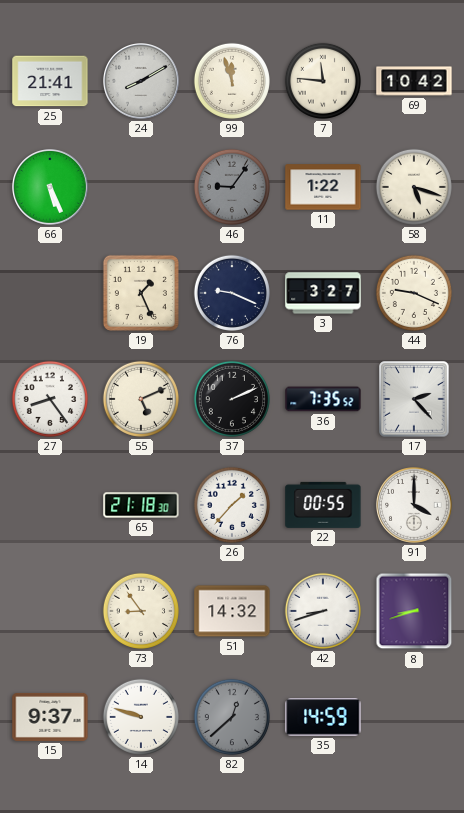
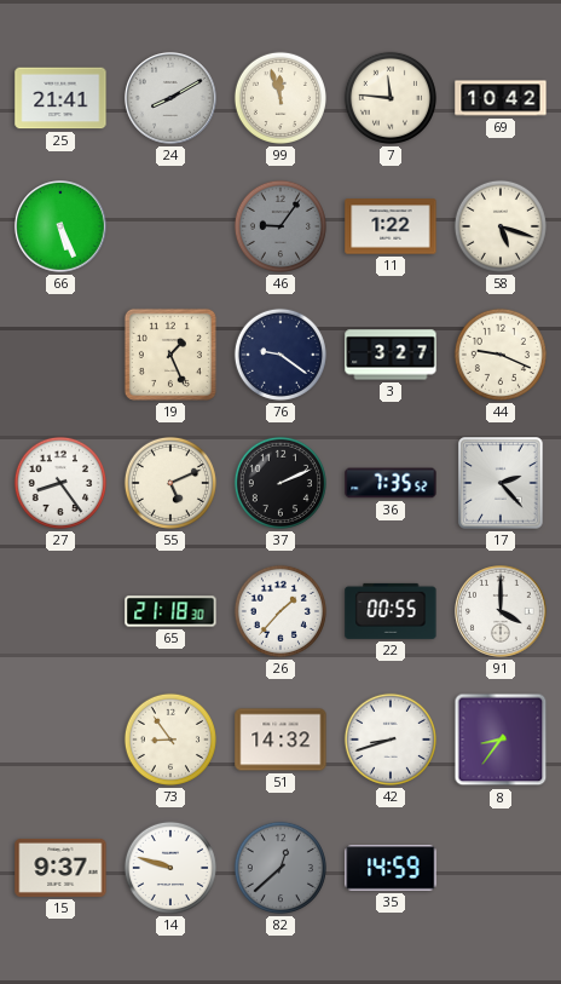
76: 9:19 -> 9:21
8: 8:42 -> 8:36
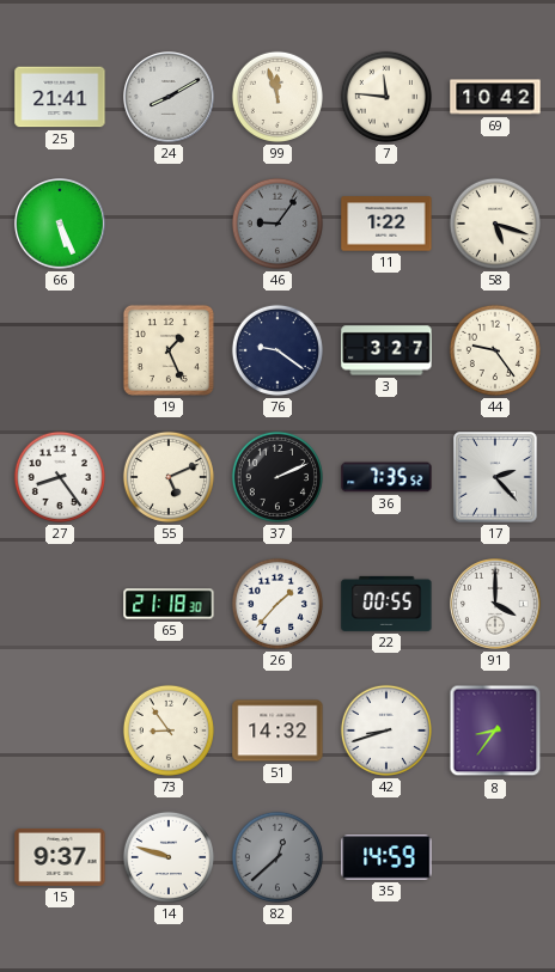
44: 9:19 -> 9:24
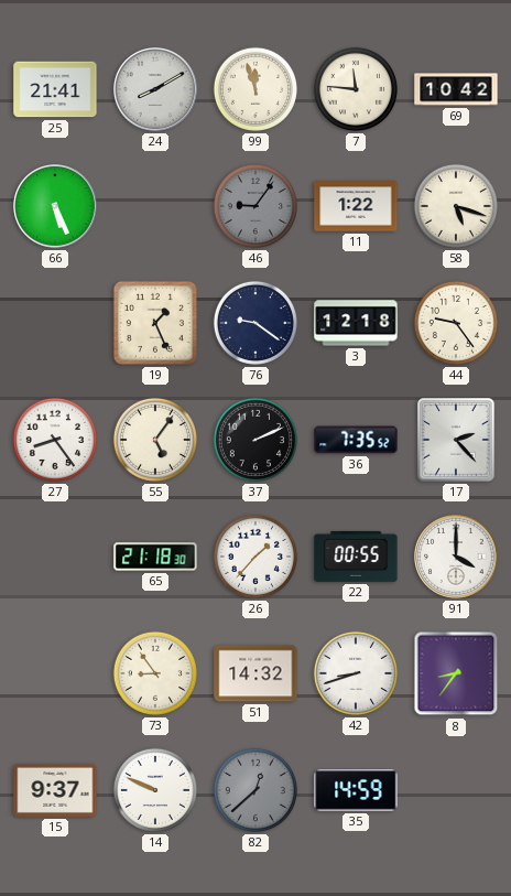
3: 3:27 -> 12:18
55: 5:11 -> 5:06
14: 9:48 -> 9:49
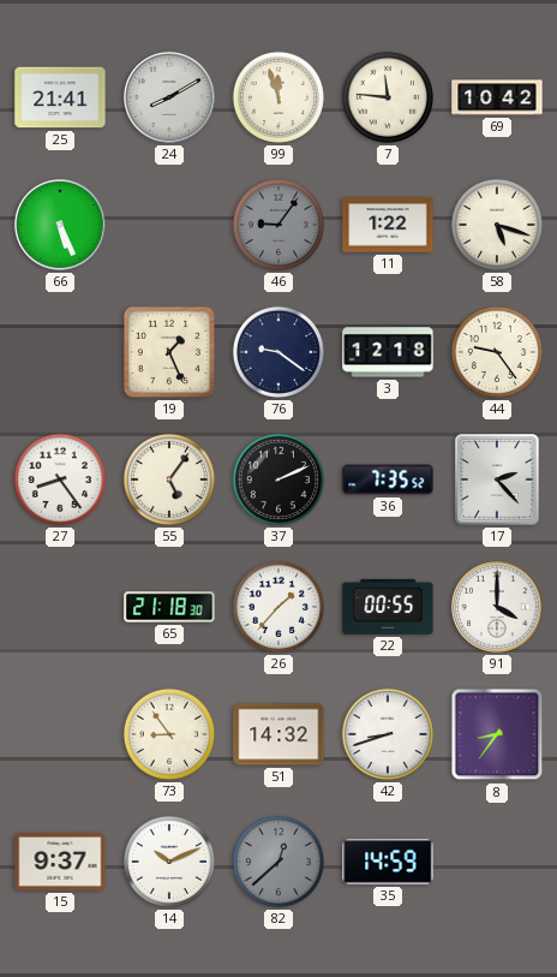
14: 9:49 -> 10:11
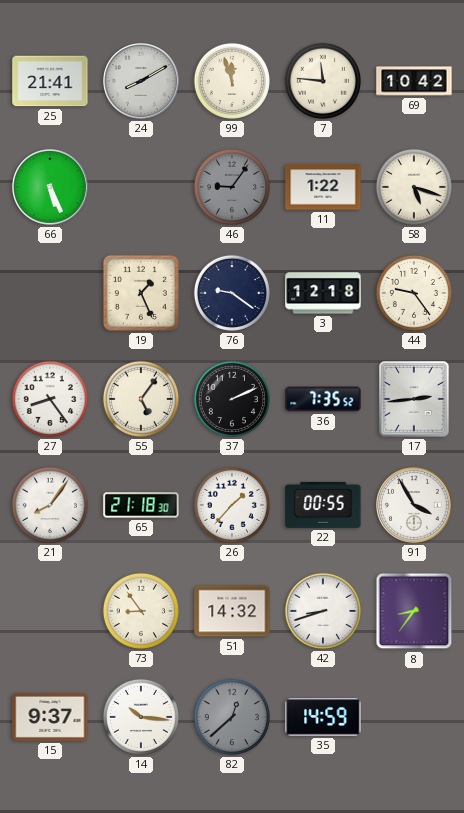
17: 2:23 -> 2:44
21: none -> 8:06
91: 4:00 -> 3:55
14: 10:11 -> 10:16
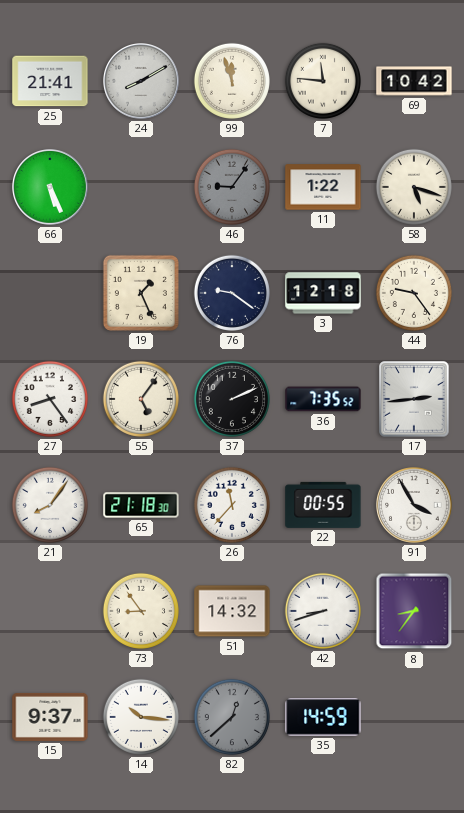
26: 1:37 -> 11:37
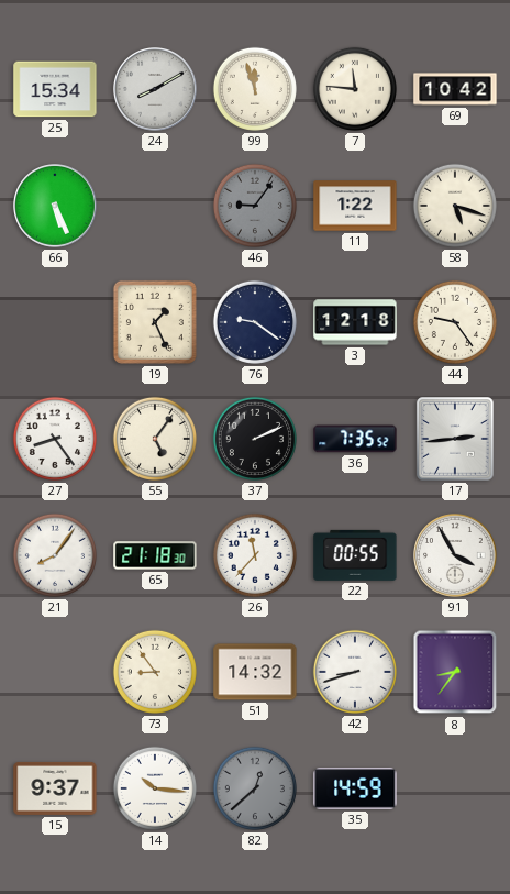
25: 21:41 -> 15:34
